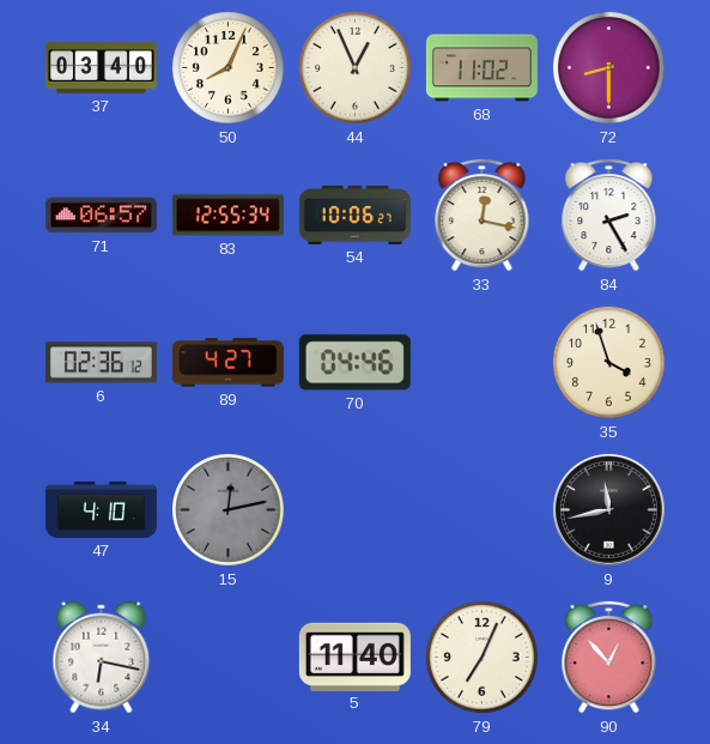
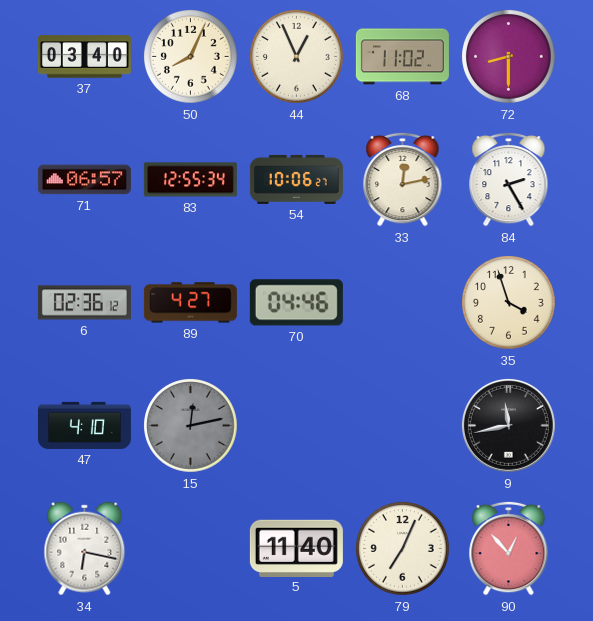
33: 12:17 -> 12:13
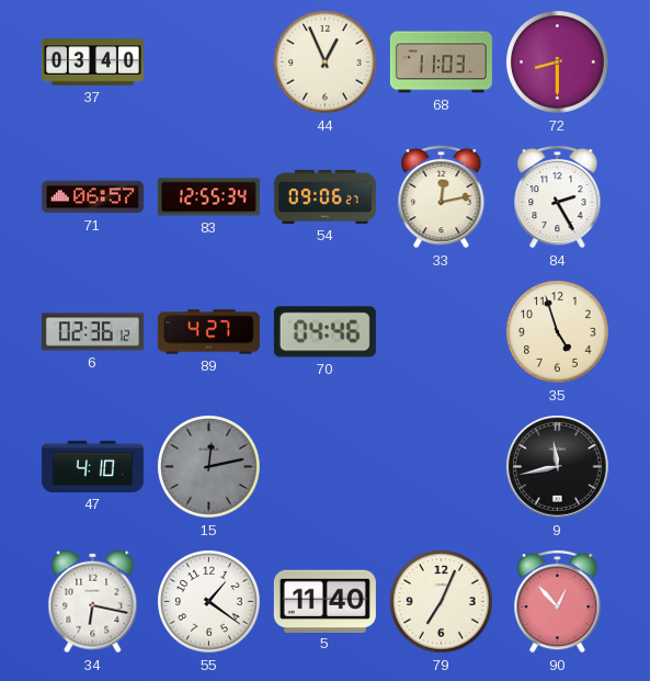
50: 8:04 -> none
68: 11:02 -> 11:03
54: 10:06 -> 09:06
35: 3:57 -> 4:57
55: none -> 1:21
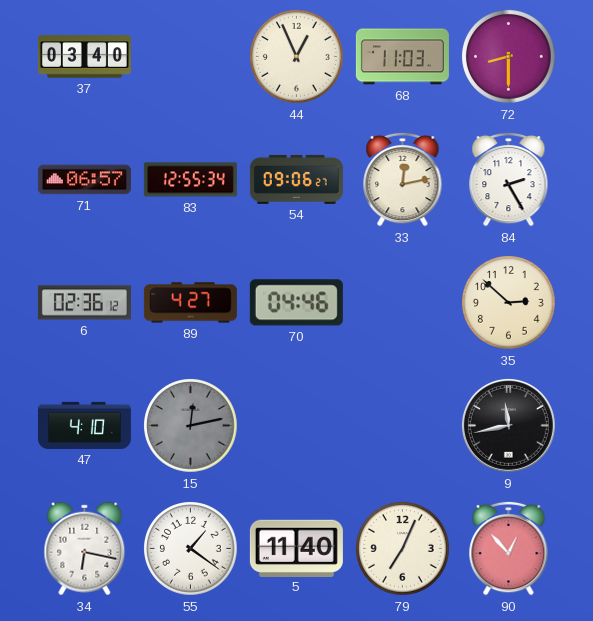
35: 4:57 -> 2:52
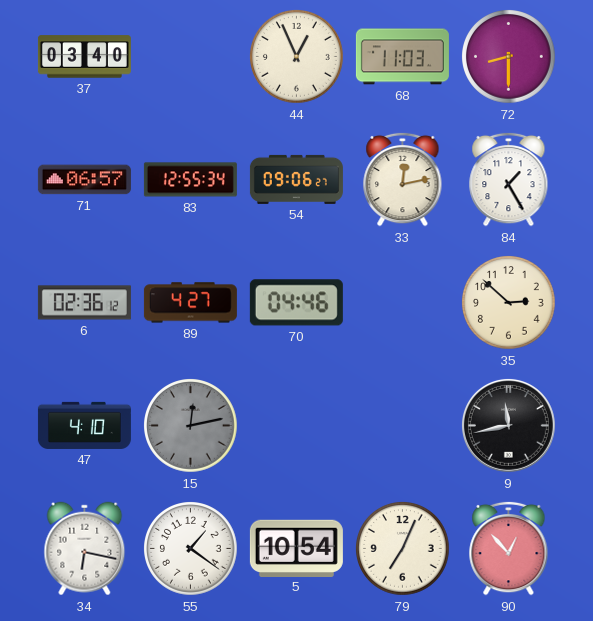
84: 2:25 -> 1:25
5: 11:40 -> 10:54
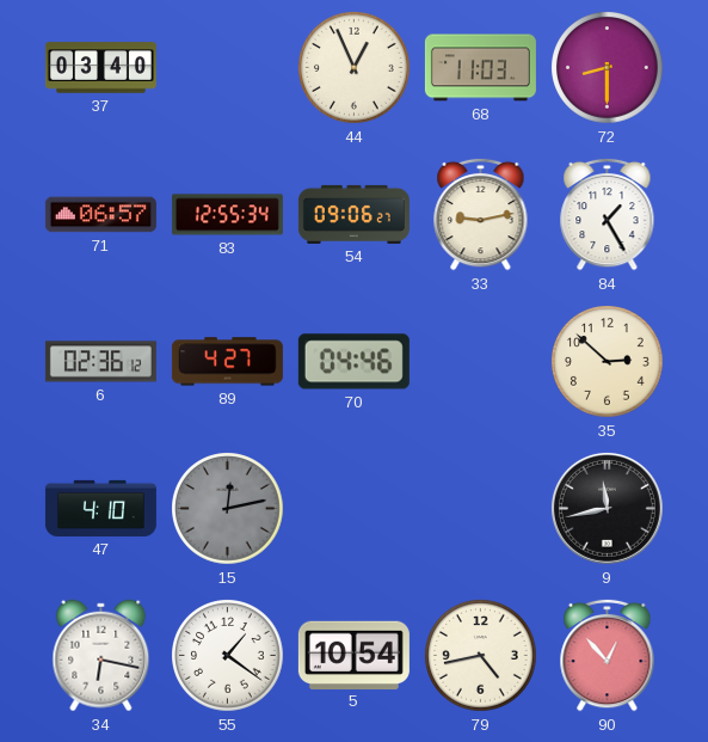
33: 12:13 -> 9:13
79: 7:04 -> 4:43
